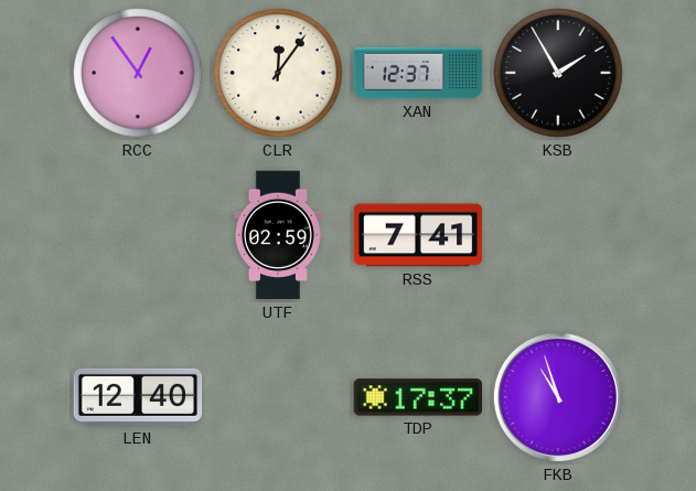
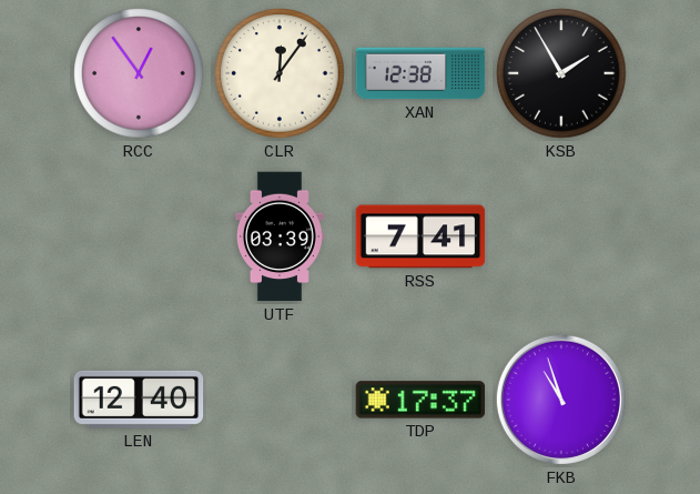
XAN: 12:37 -> 12:38
UTF: 02:59 -> 03:39
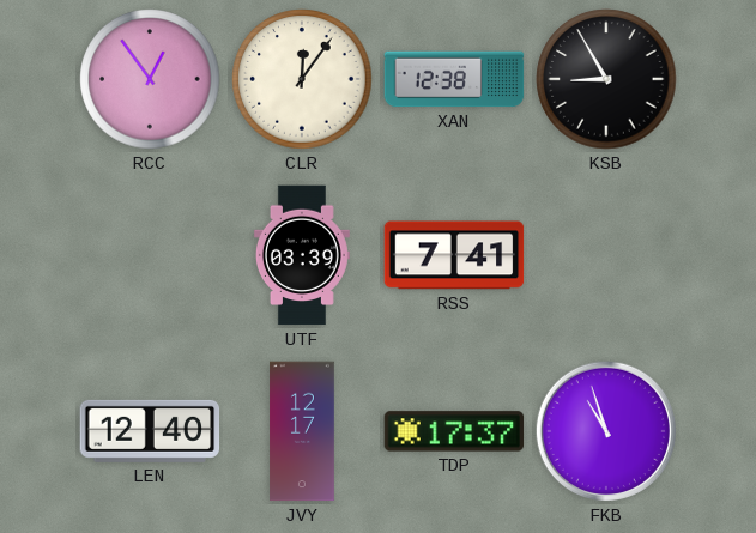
KSB: 1:55 -> 8:55
JVY: none -> 12:17
